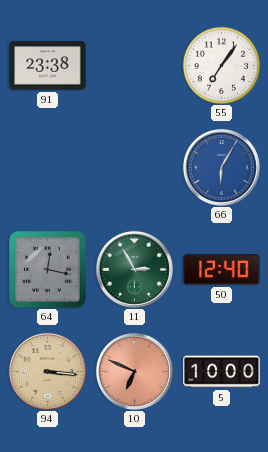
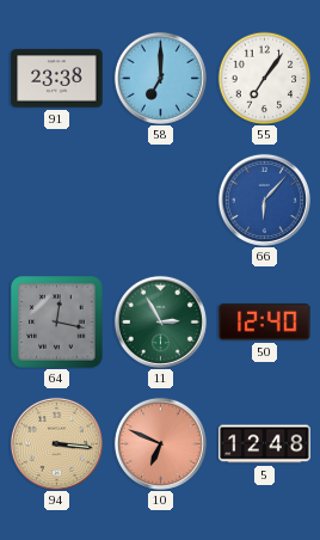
58: none -> 7:00
66: 6:05 -> 6:07
5: 10:00 -> 12:48
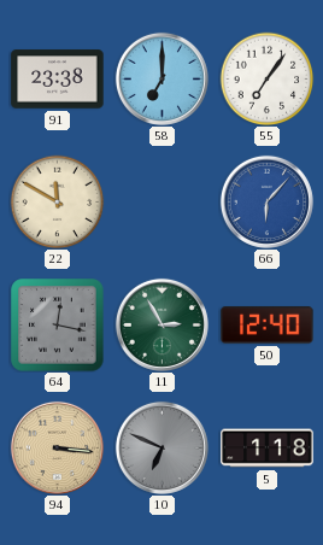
22: none -> 11:50
10 dial: salmon -> grey
5: 12:48 -> 1:18
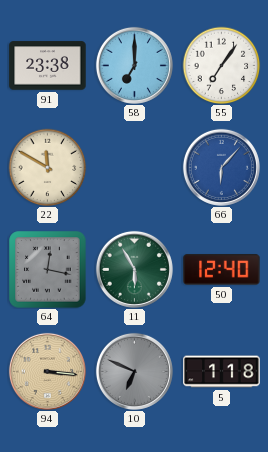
11: 2:55 -> 5:55
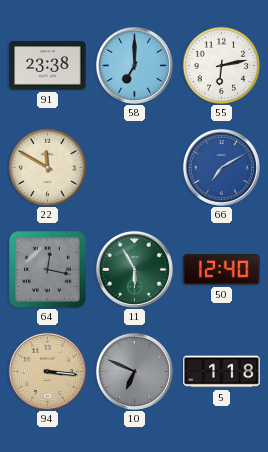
55: 7:06 -> 6:13
66: 6:07 -> 7:10
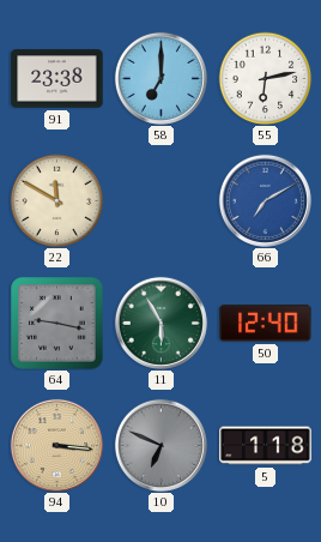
64: 12:17 -> 9:17
